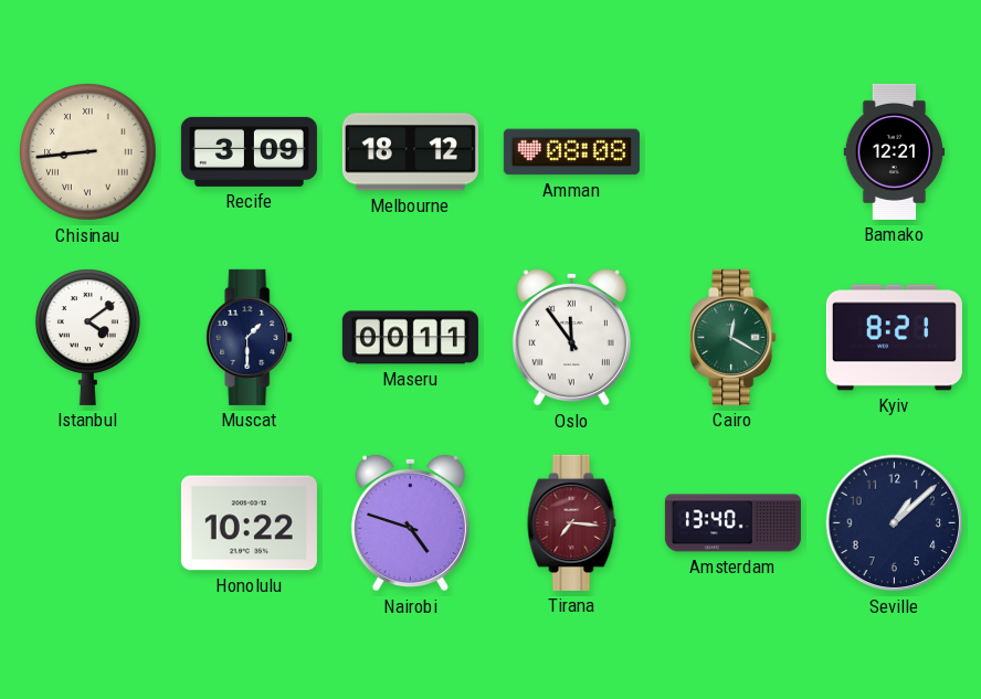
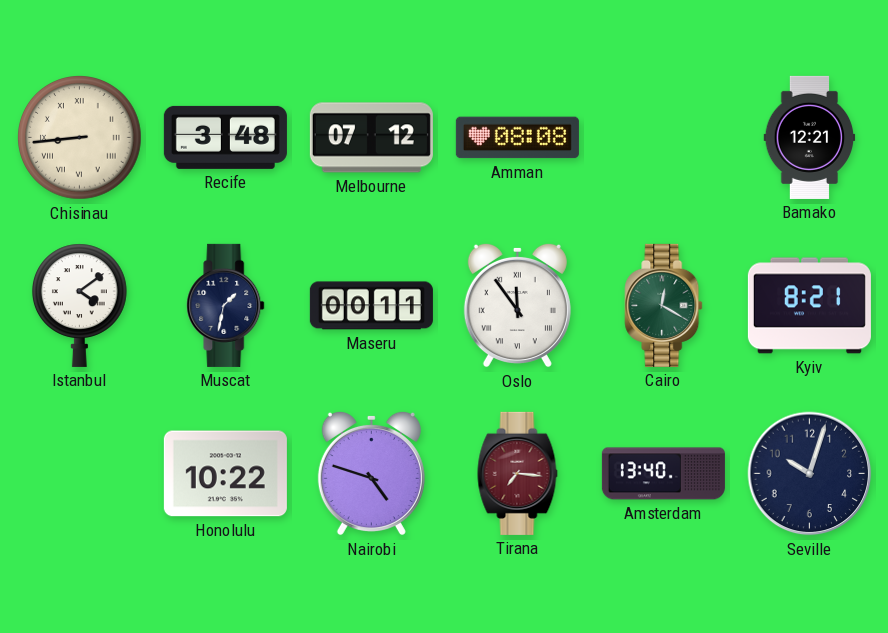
Recife: 3:09 -> 3:48
Melbourne: 18:12 -> 07:12
Muscat: 1:30 -> 1:32
Seville: 1:08 -> 10:03
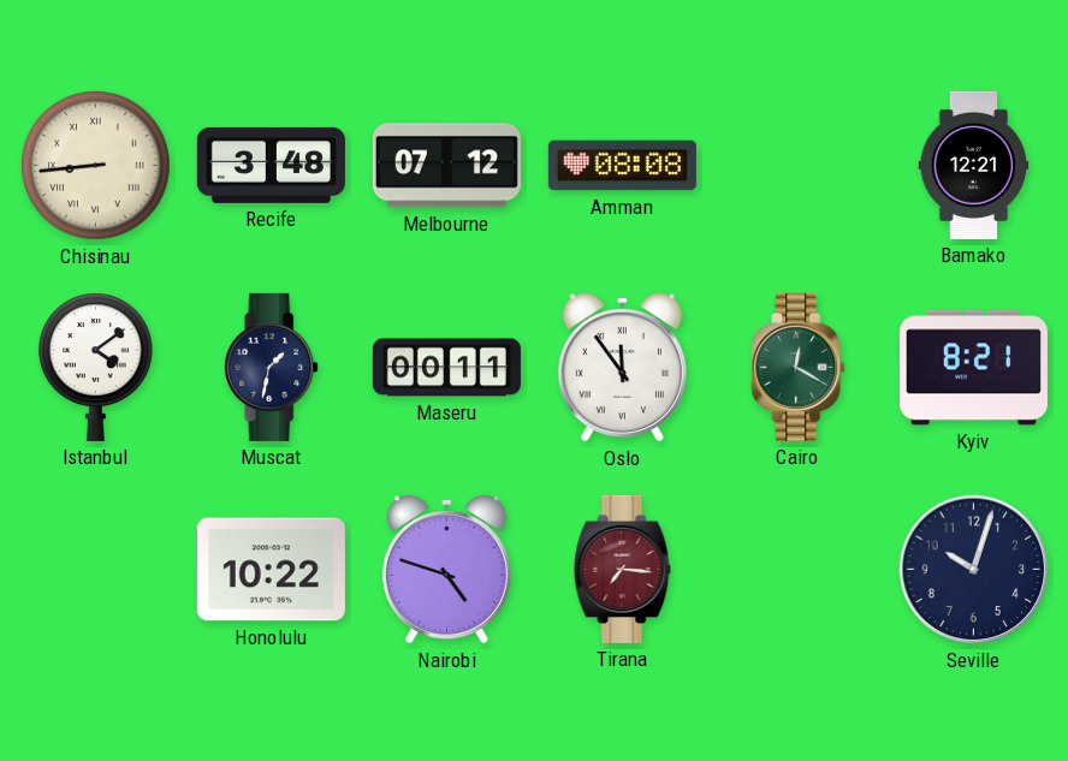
Amsterdam: 13:40 -> none
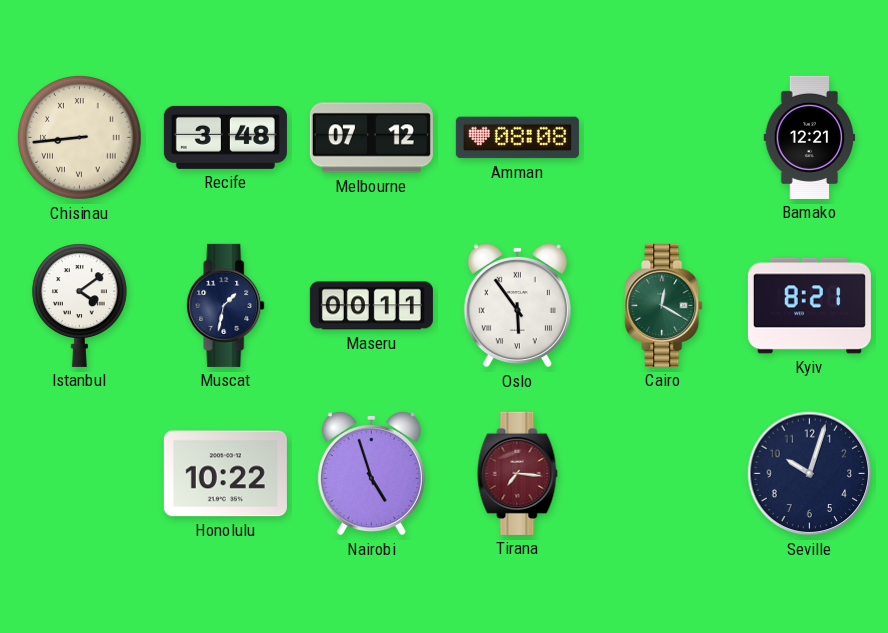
Oslo: 11:54 -> 5:54
Nairobi: 4:48 -> 4:57
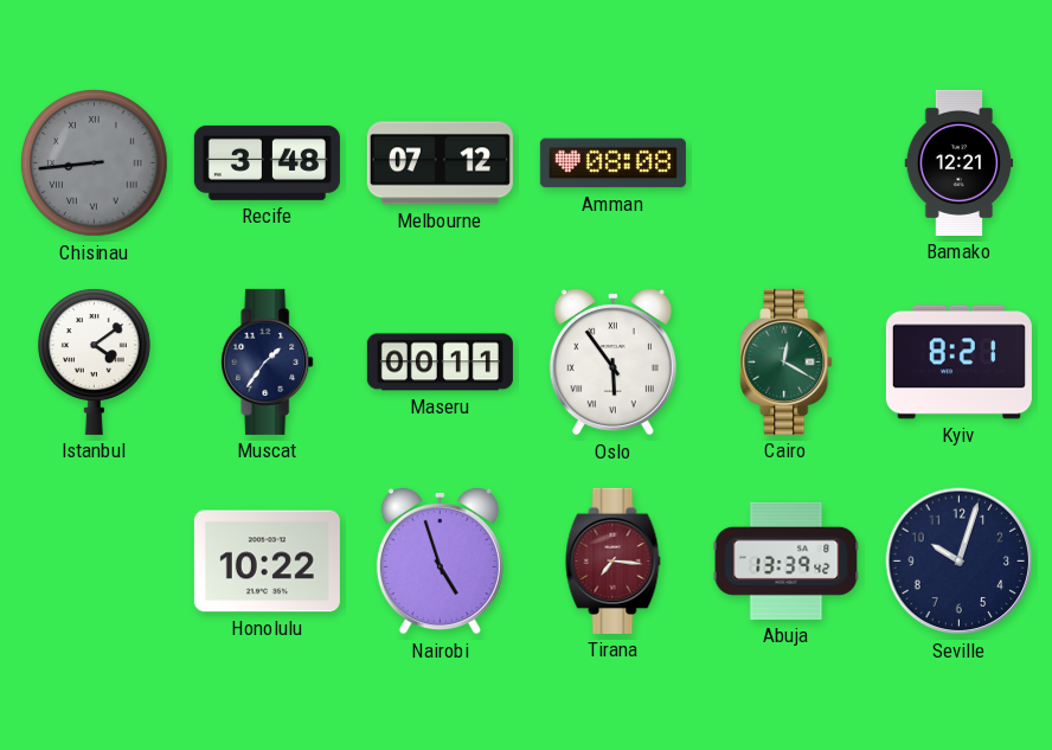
Chisinau dial: cream -> grey
Muscat: 1:32 -> 1:36
Abuja: none -> 13:39
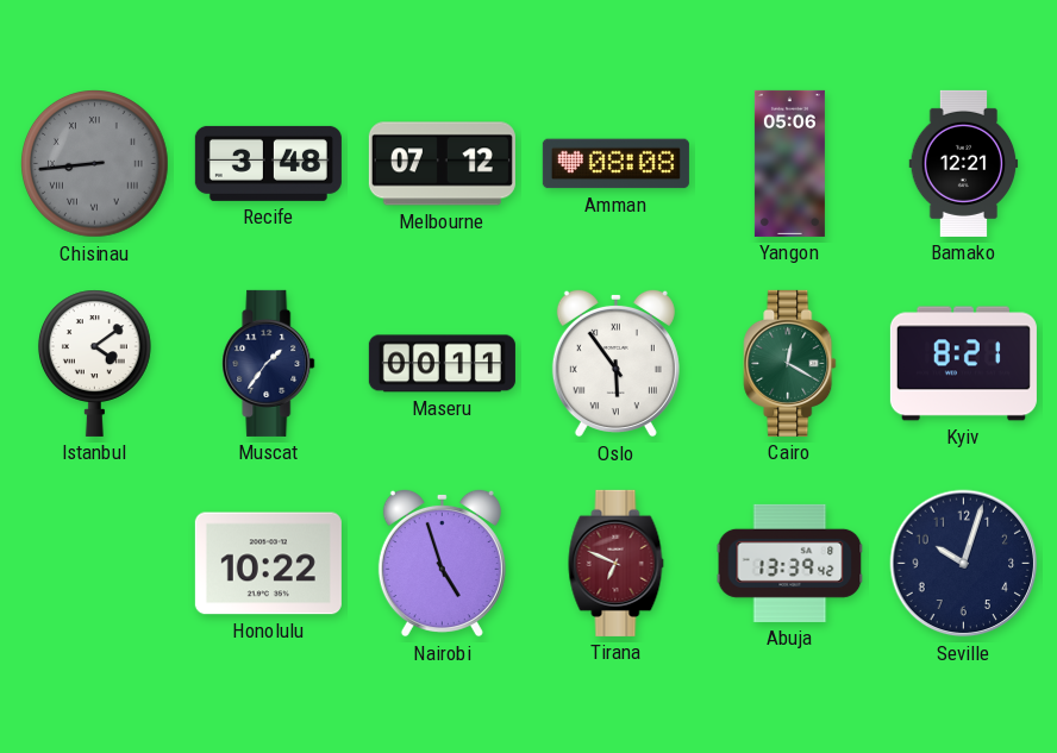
Yangon: none -> 05:06
Tirana: 7:16 -> 6:49
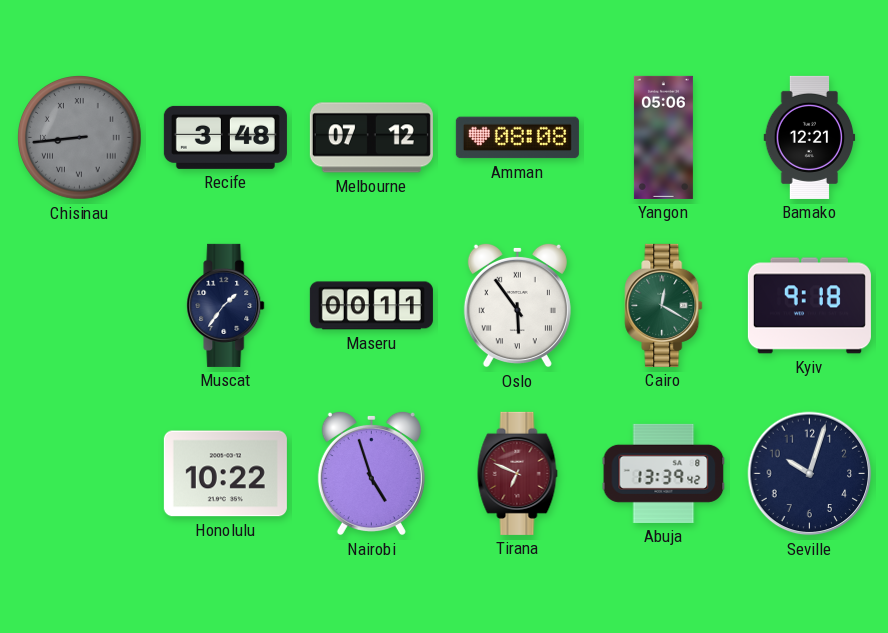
Istanbul: 4:09 -> none
Kyiv: 8:21 -> 9:18
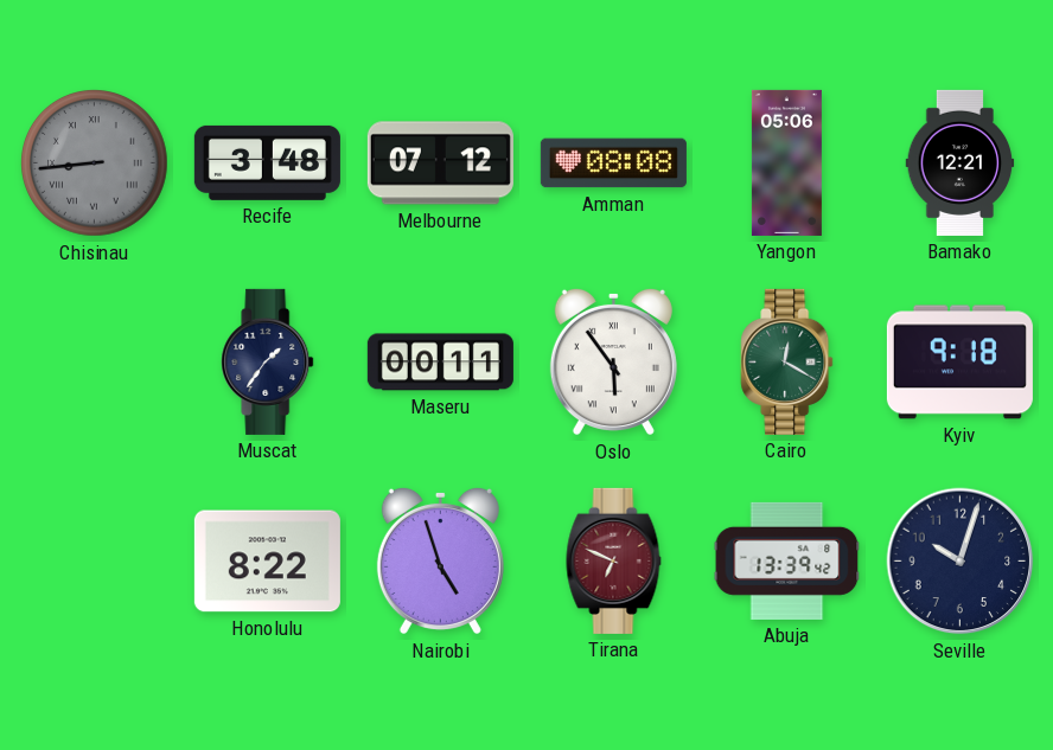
Honolulu: 10:22 -> 8:22
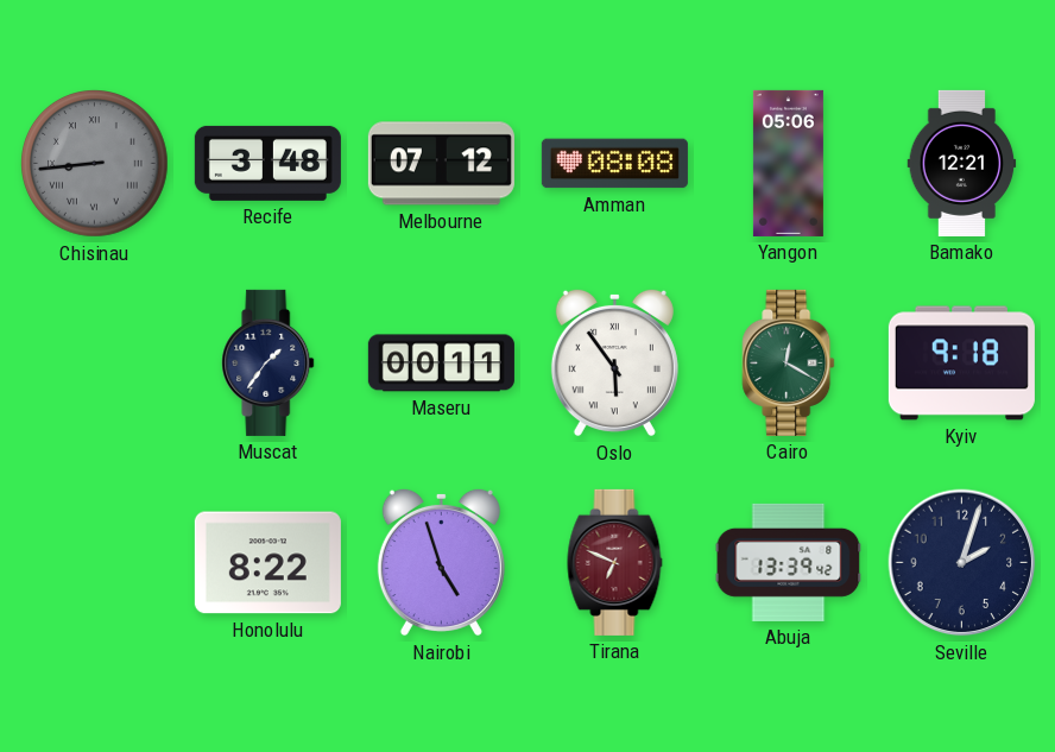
Seville: 10:03 -> 2:03
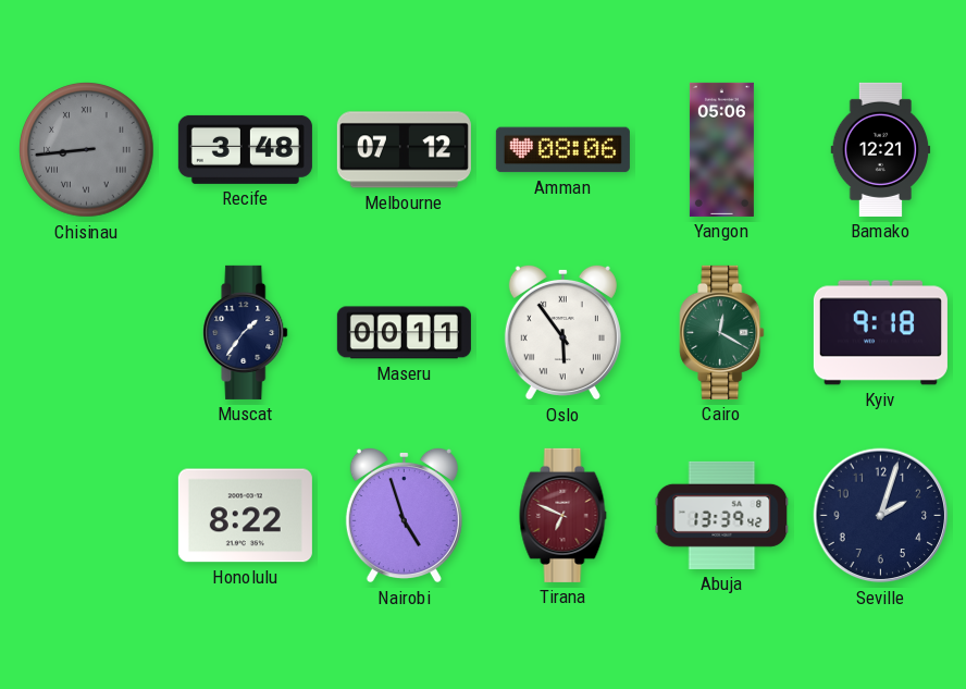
Amman: 08:08 -> 08:06
